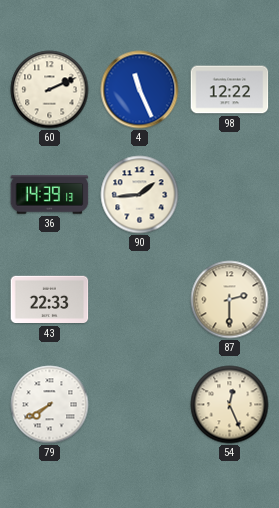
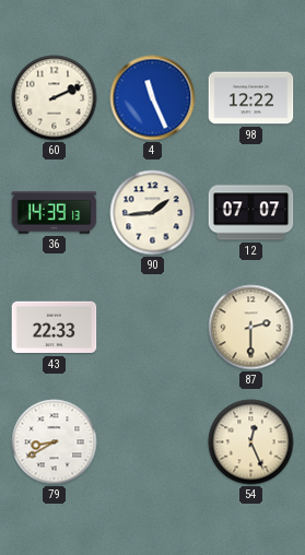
12: none -> 07:07
79: 7:40 -> 8:40
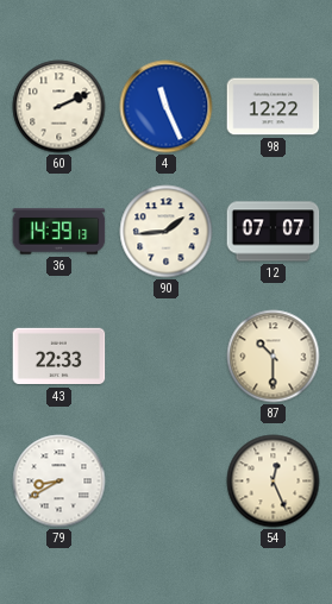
87: 2:30 -> 10:30
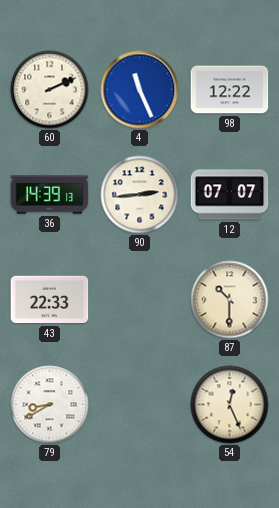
90: 1:44 -> 2:44
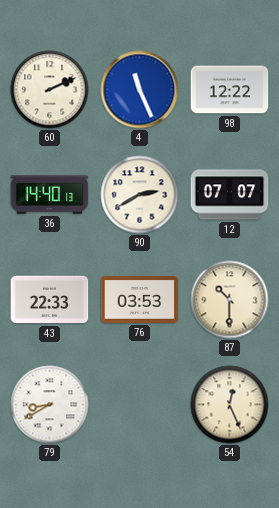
36: 14:39 -> 14:40
90: 2:44 -> 2:40
76: none -> 03:53
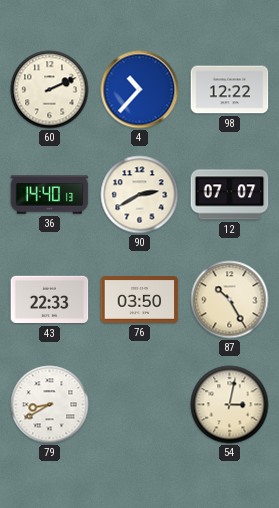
4: 11:26 -> 10:37
76: 03:53 -> 03:50
87: 10:30 -> 10:25
54: 12:26 -> 3:02
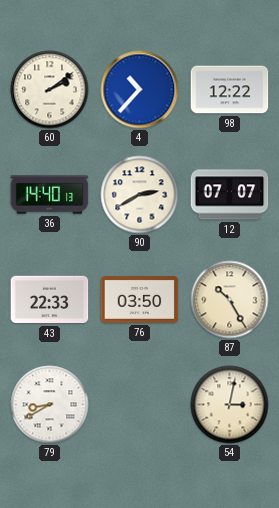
60: 2:11 -> 2:09
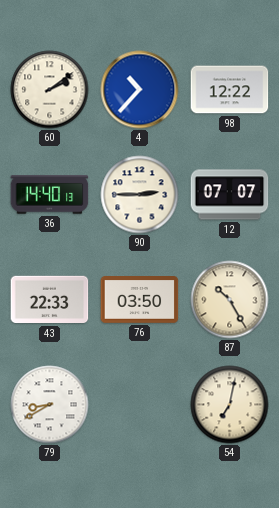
90: 2:40 -> 2:45
54: 3:02 -> 7:02
